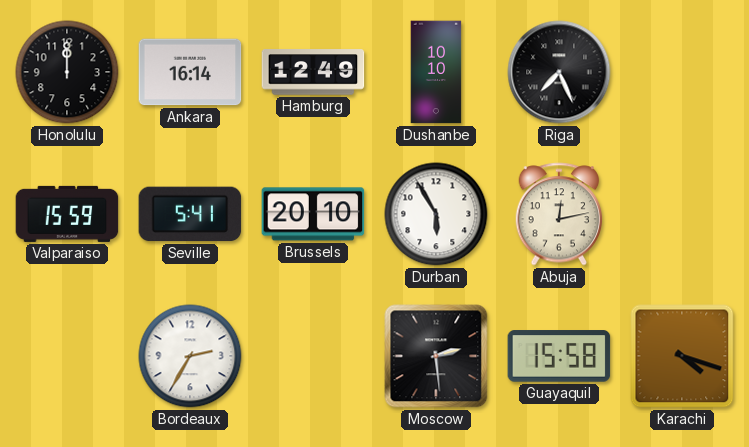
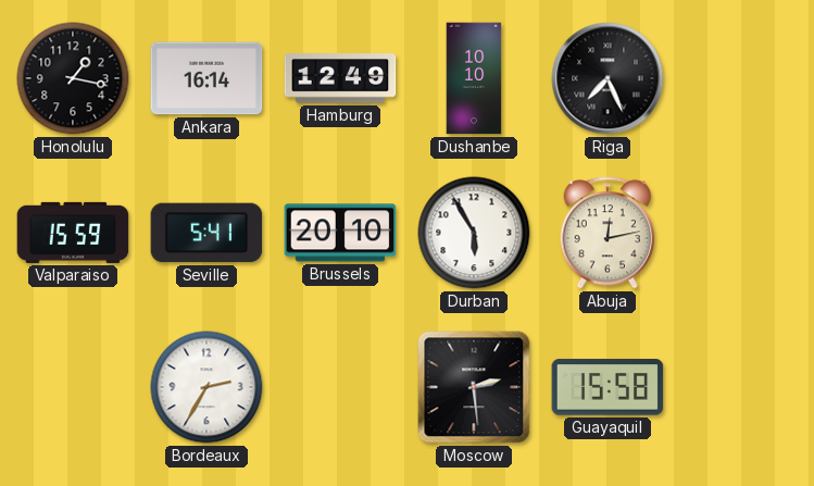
Honolulu: 12:00 -> 1:17
Karachi: 4:18 -> none
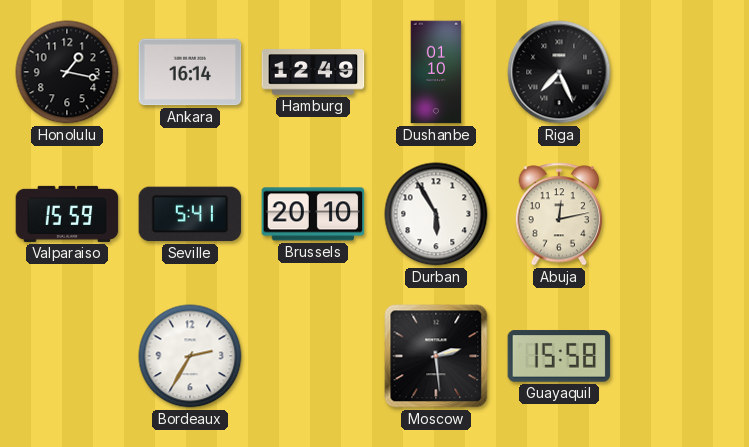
Dushanbe: 10:10 -> 01:10
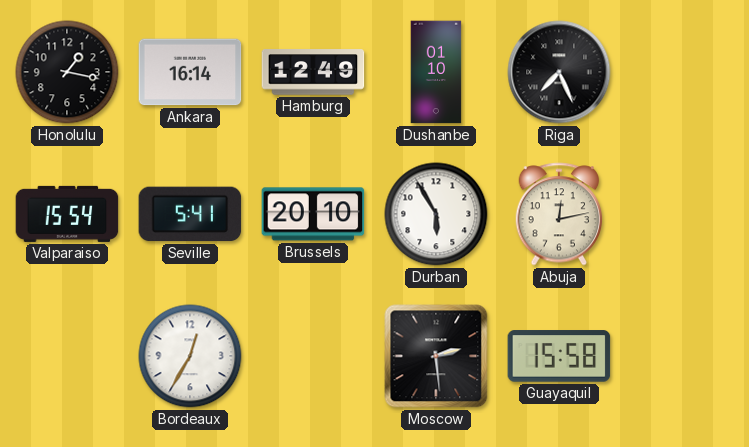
Valparaiso: 15:59 -> 15:54
Bordeaux: 2:35 -> 12:35
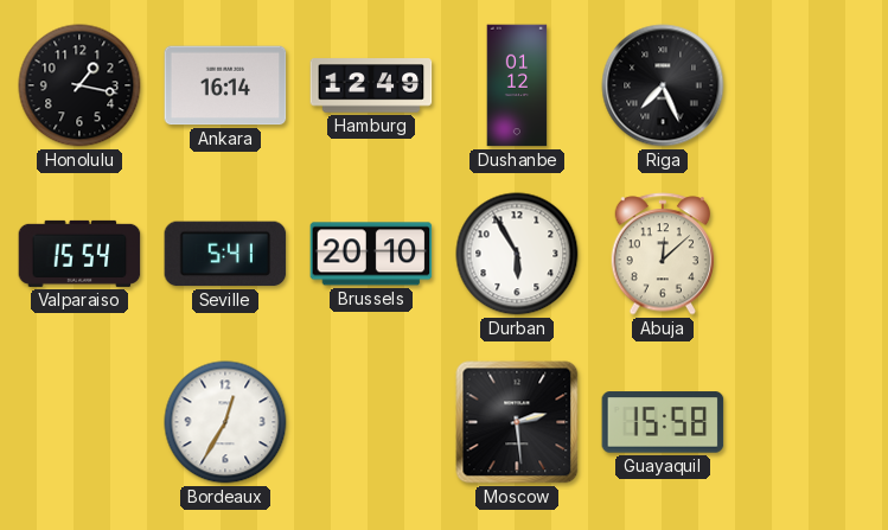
Dushanbe: 01:10 -> 01:12
Abuja: 12:13 -> 12:08
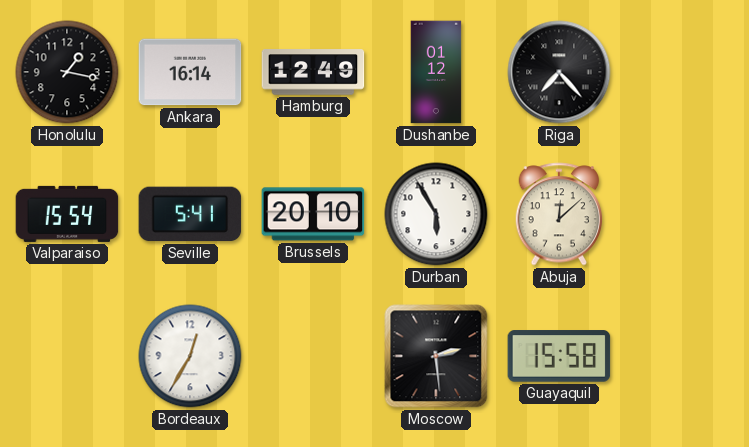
Riga: 7:26 -> 7:23
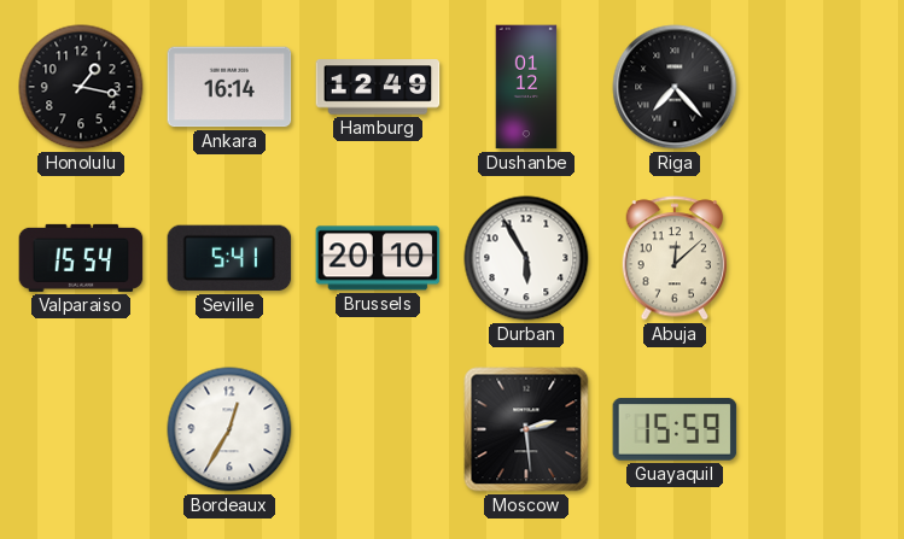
Guayaquil: 15:58 -> 15:59
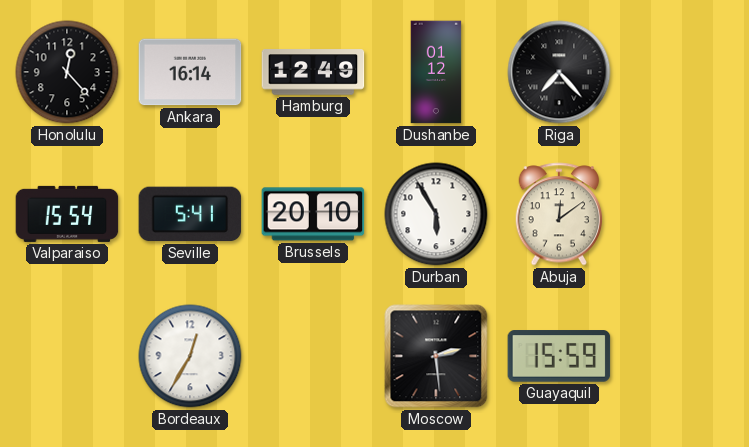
Honolulu: 1:17 -> 12:23
Abuja: 12:08 -> 12:09
